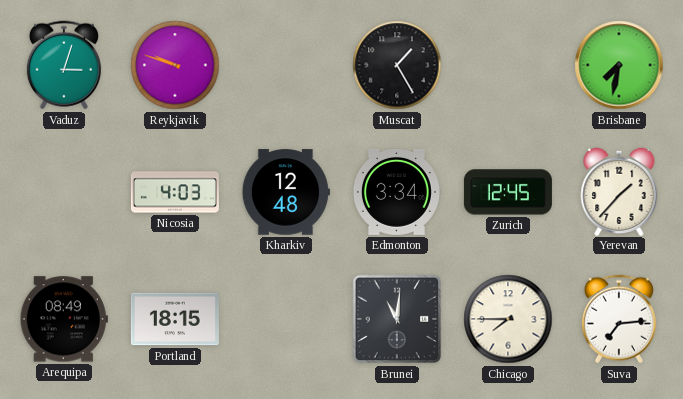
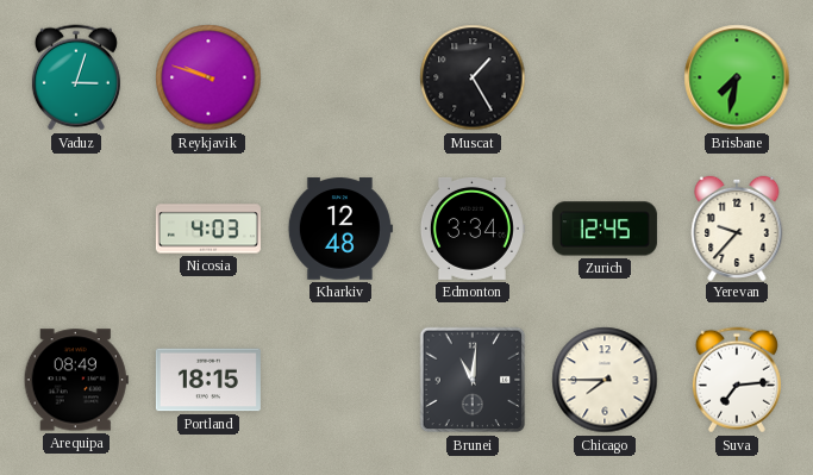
Yerevan: 1:37 -> 9:37
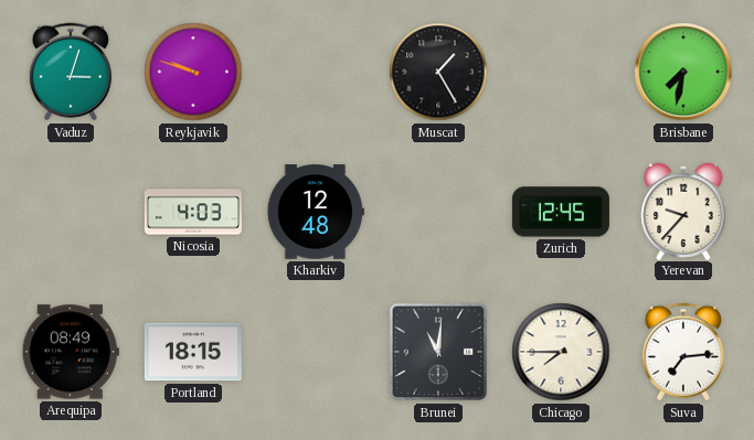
Edmonton: 3:34 -> none
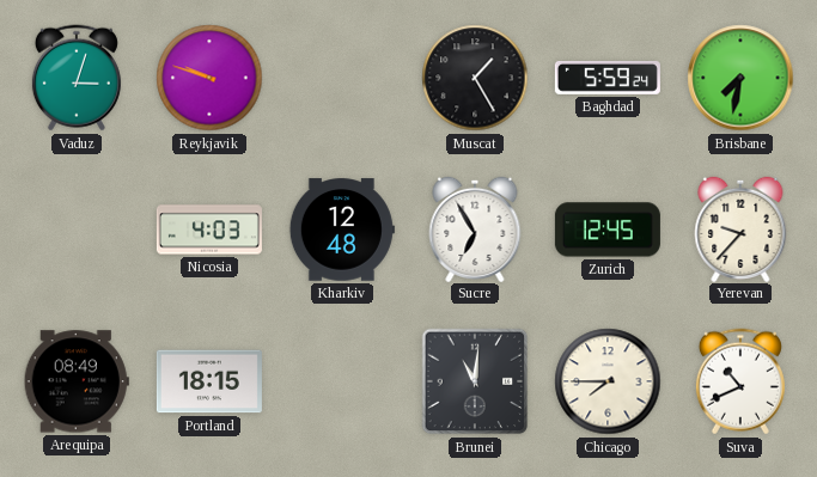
Baghdad: none -> 5:59
Sucre: none -> 6:55
Suva: 7:14 -> 10:41
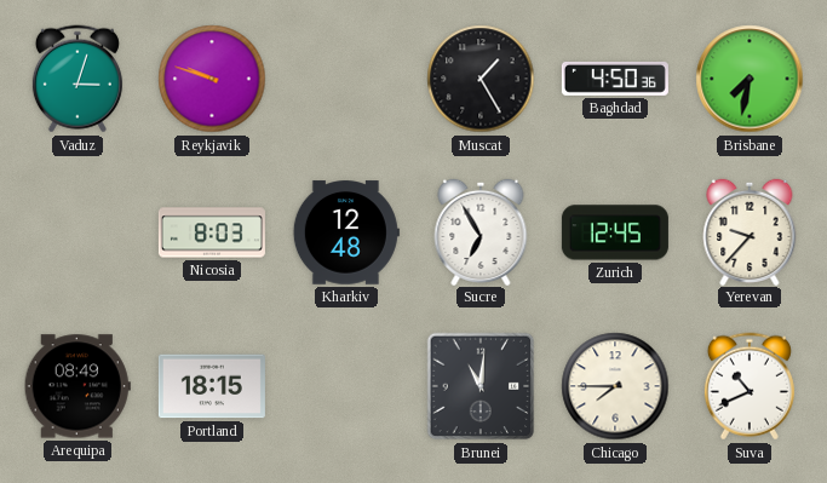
Baghdad: 5:59 -> 4:50
Nicosia: 4:03 -> 8:03
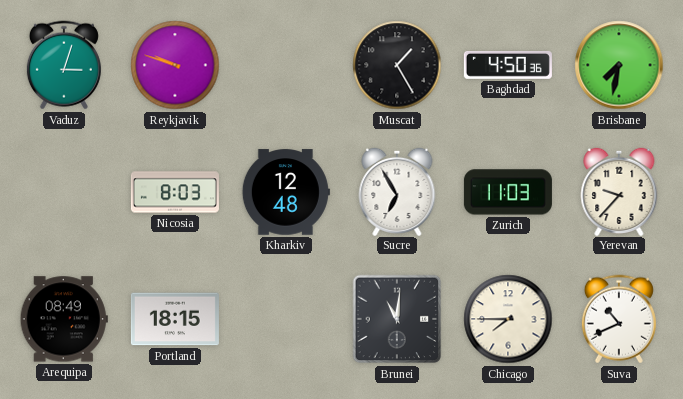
Zurich: 12:45 -> 11:03
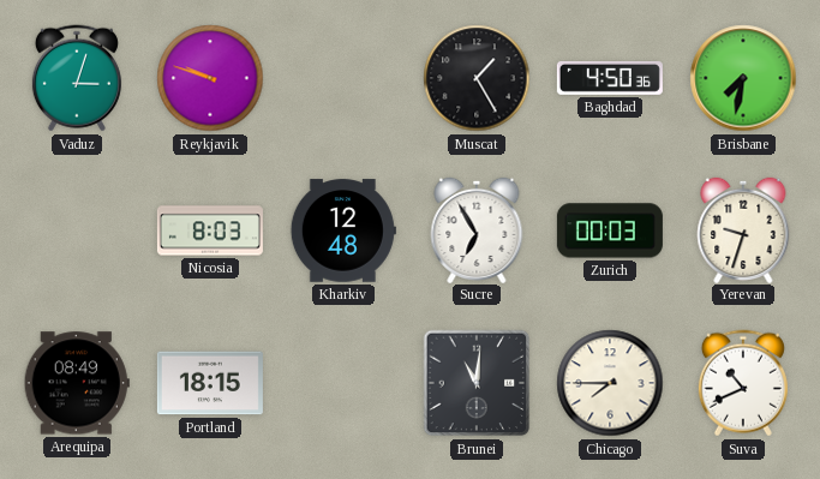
Zurich: 11:03 -> 00:03
Yerevan: 9:37 -> 9:33
